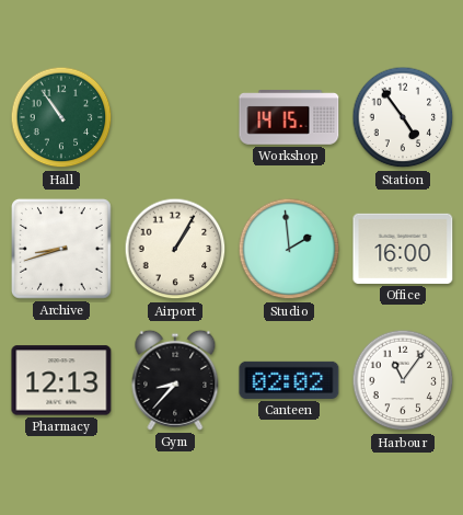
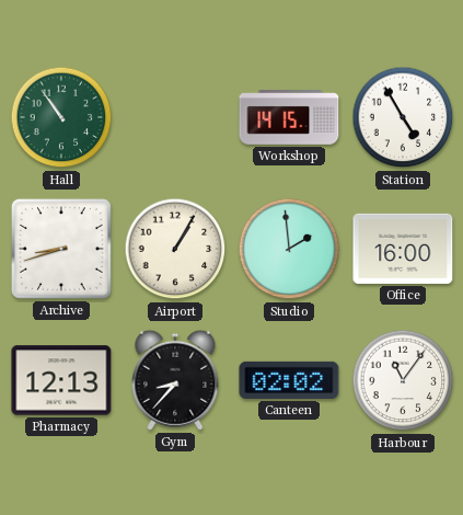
Station: 4:54 -> 4:55
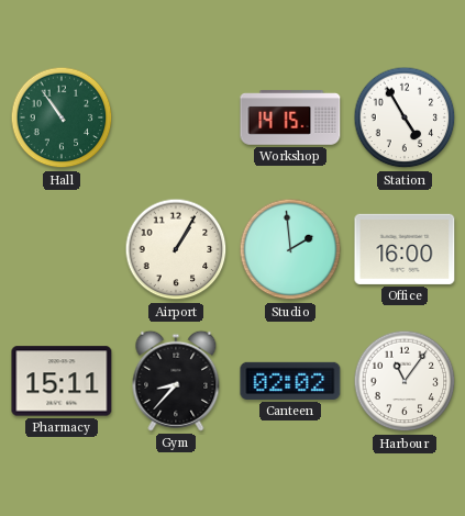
Archive: 8:42 -> none
Pharmacy: 12:13 -> 15:11
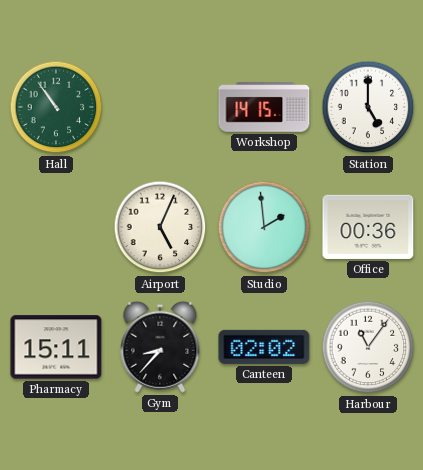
Station: 4:55 -> 5:00
Airport: 1:05 -> 5:04
Office: 16:00 -> 00:36
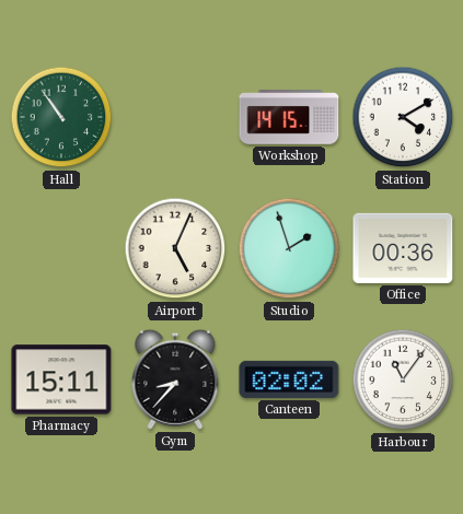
Station: 5:00 -> 4:10
Studio: 1:59 -> 1:57
